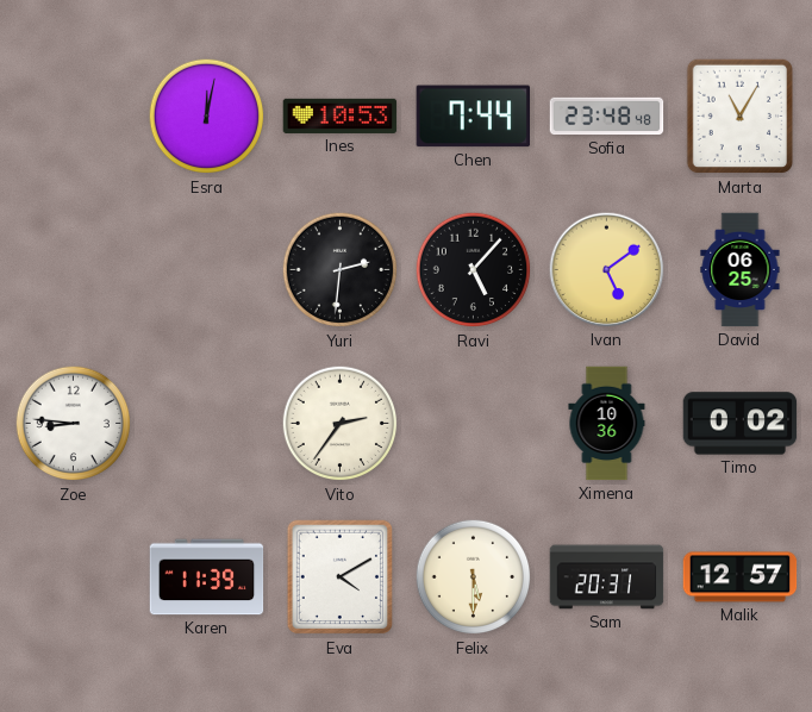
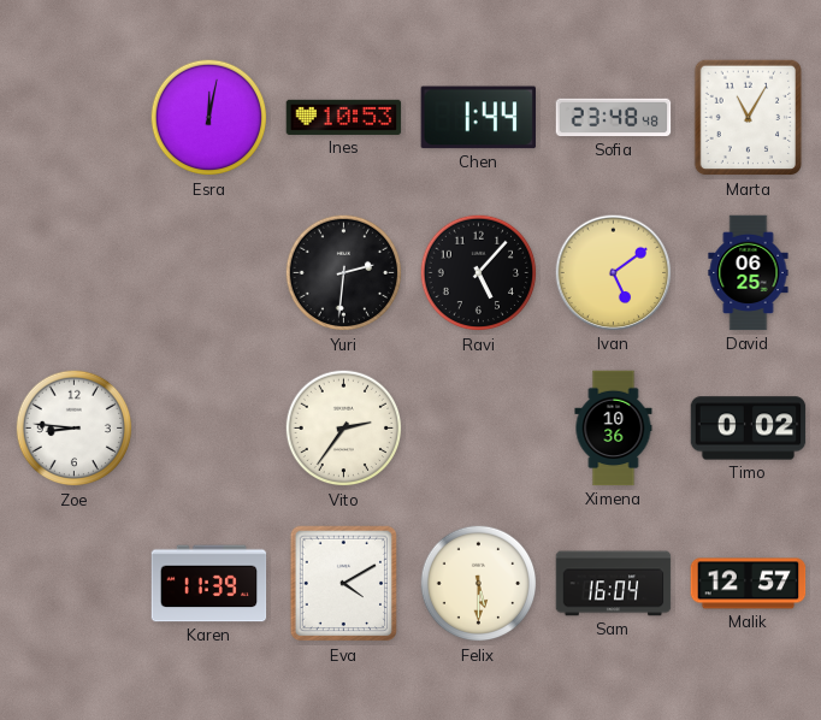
Chen: 7:44 -> 1:44
Sam: 20:31 -> 16:04
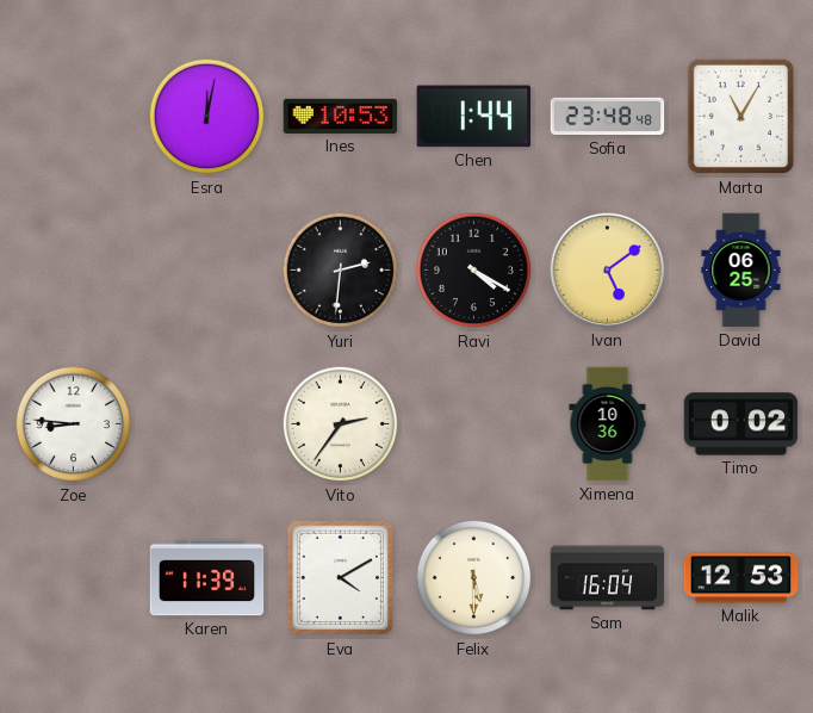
Ravi: 5:07 -> 4:20
Malik: 12:57 -> 12:53
